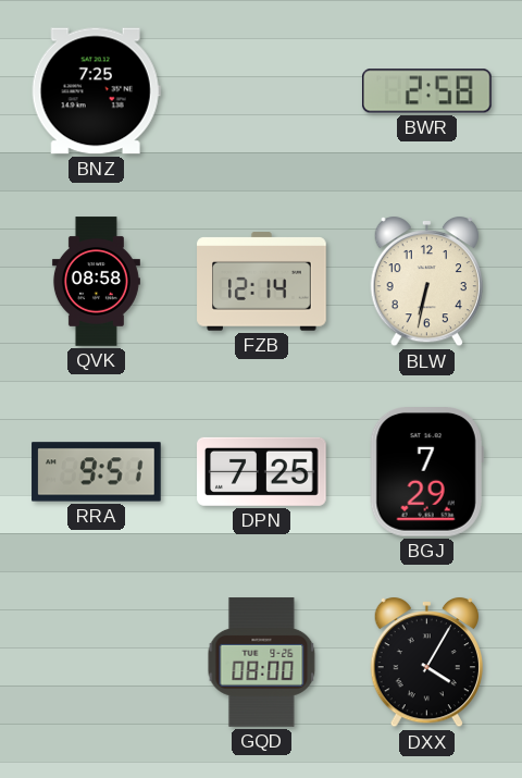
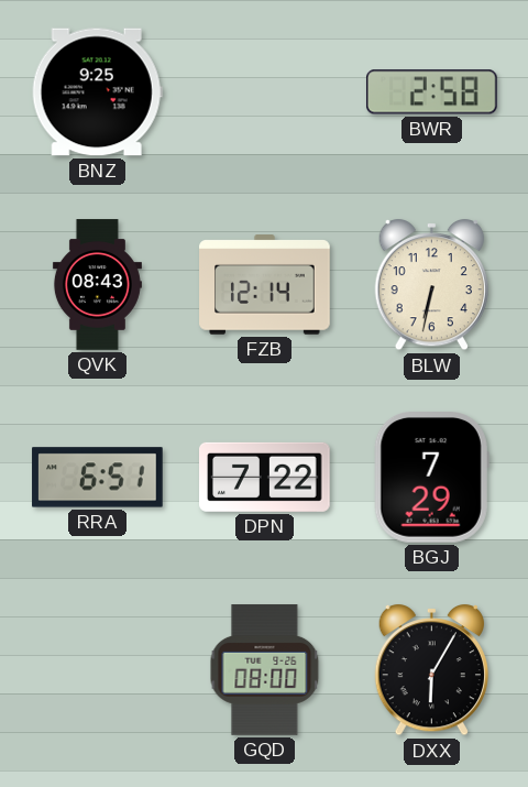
BNZ: 7:25 -> 9:25
QVK: 08:58 -> 08:43
RRA: 9:51 -> 6:51
DPN: 7:25 -> 7:22
DXX: 4:05 -> 6:05
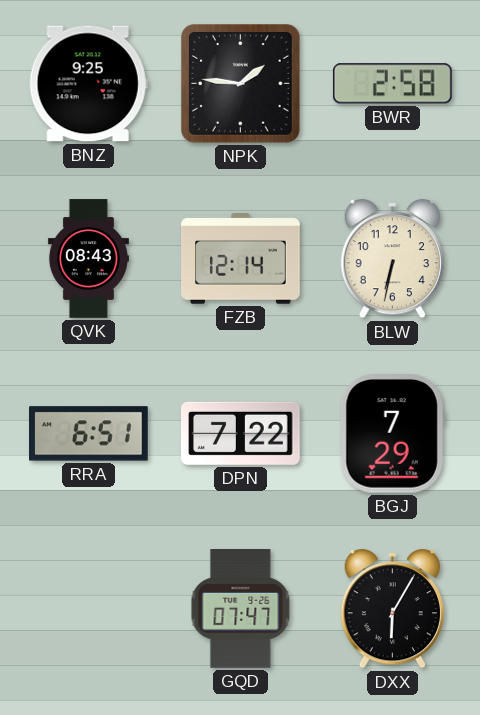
NPK: none -> 1:46
GQD: 08:00 -> 07:47
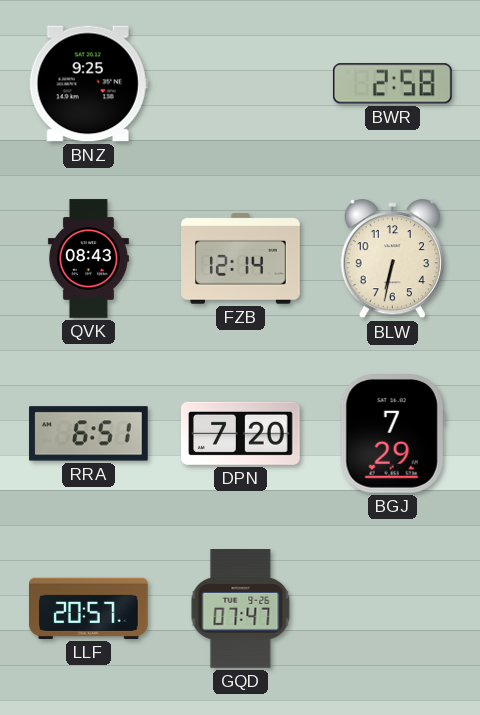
NPK: 1:46 -> none
DPN: 7:22 -> 7:20
LLF: none -> 20:57
DXX: 6:05 -> none
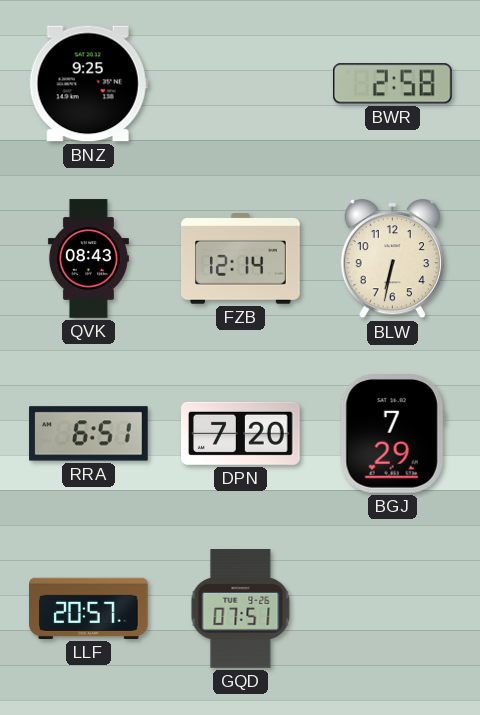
GQD: 07:47 -> 07:51
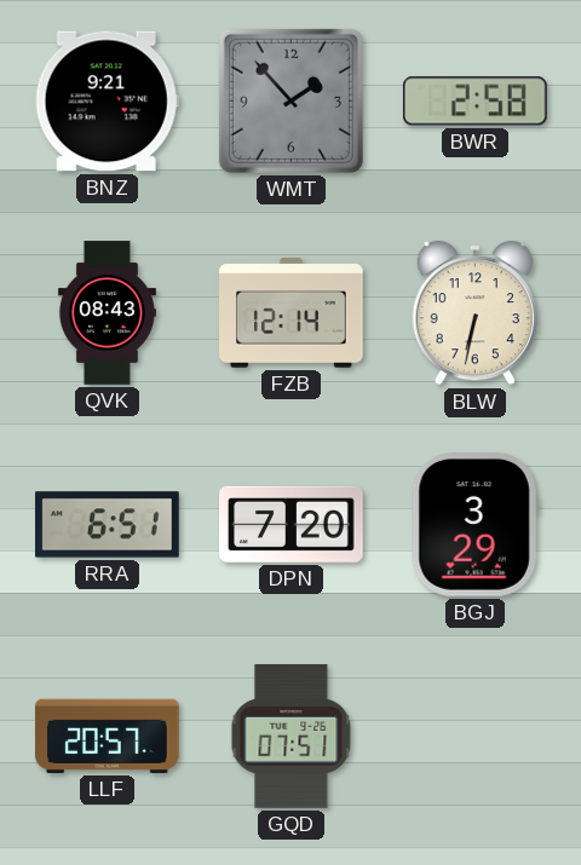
BNZ: 9:25 -> 9:21
WMT: none -> 1:53
BGJ: 7:29 -> 3:29
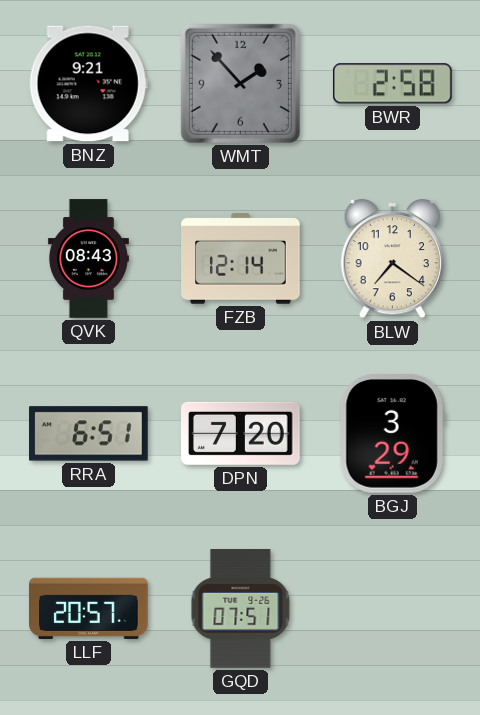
BLW: 6:32 -> 7:21
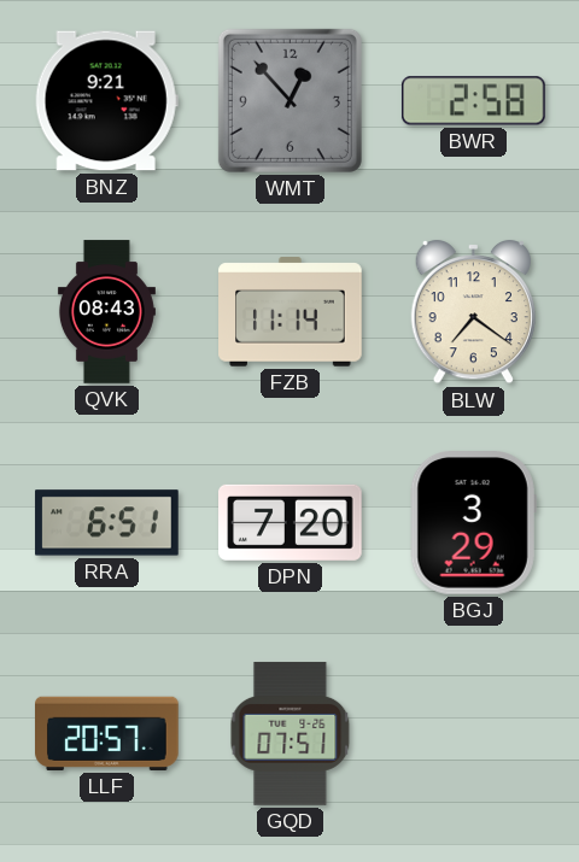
WMT: 1:53 -> 12:53
FZB: 12:14 -> 11:14
